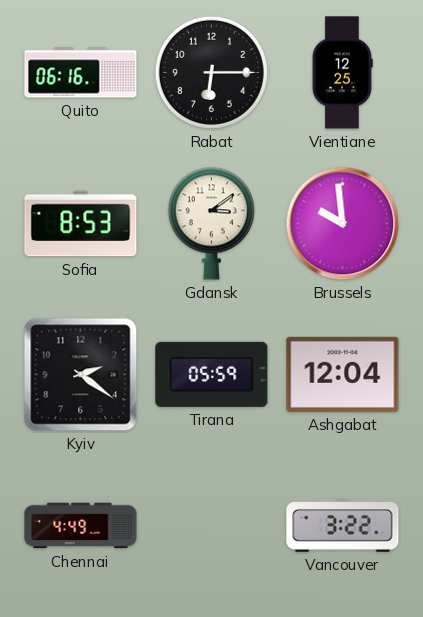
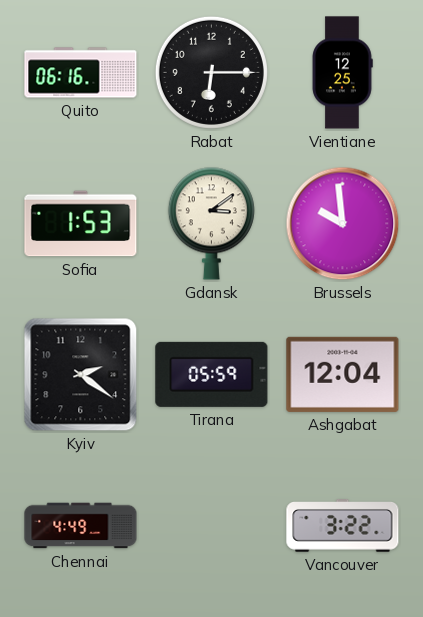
Sofia: 8:53 -> 1:53
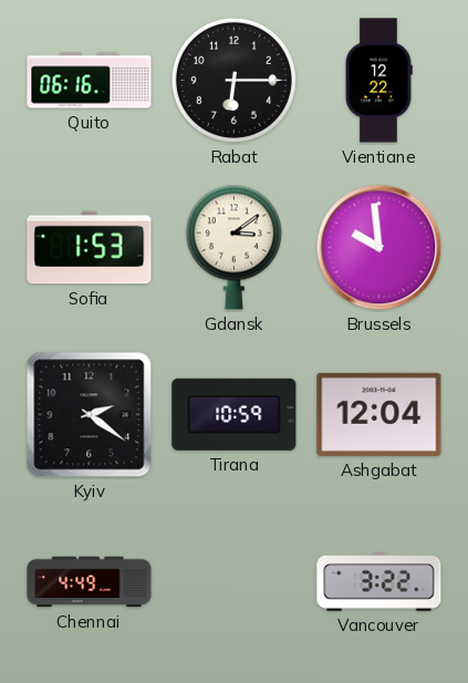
Vientiane: 12:25 -> 12:22
Tirana: 05:59 -> 10:59
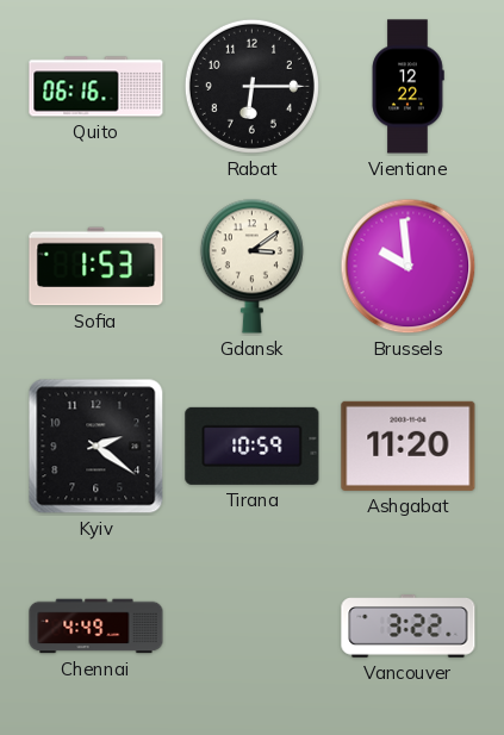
Ashgabat: 12:04 -> 11:20
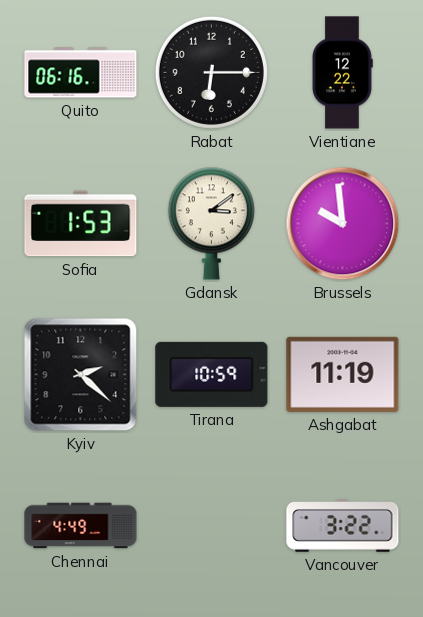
Kyiv: 2:21 -> 2:22
Ashgabat: 11:20 -> 11:19
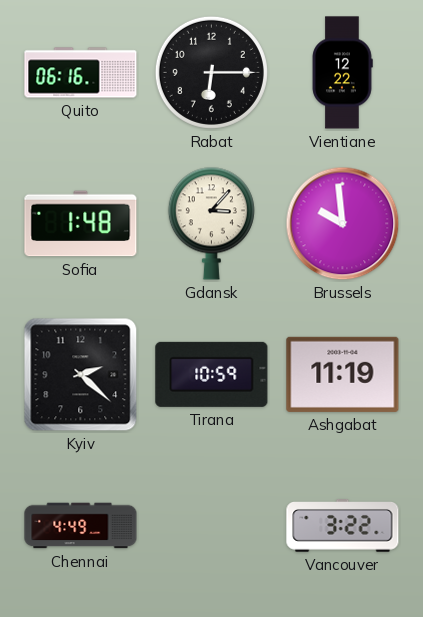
Sofia: 1:53 -> 1:48
Gdansk: 3:09 -> 3:07
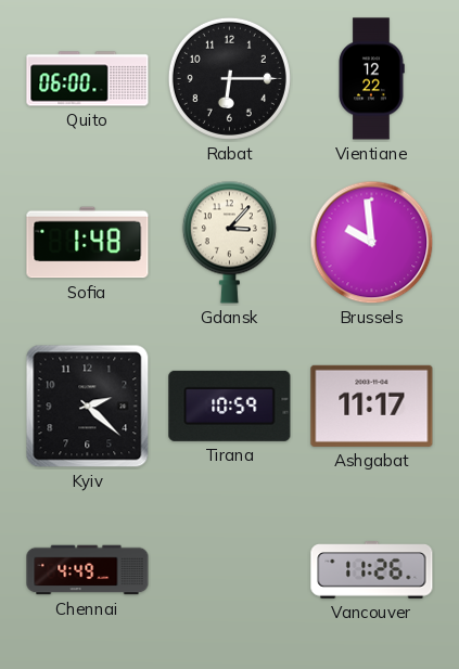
Quito: 06:16 -> 06:00
Ashgabat: 11:19 -> 11:17
Vancouver: 3:22 -> 11:26
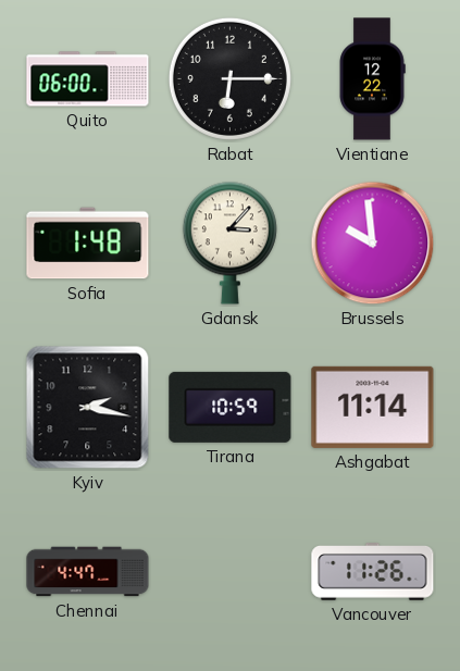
Kyiv: 2:22 -> 2:17
Ashgabat: 11:17 -> 11:14
Chennai: 4:49 -> 4:47
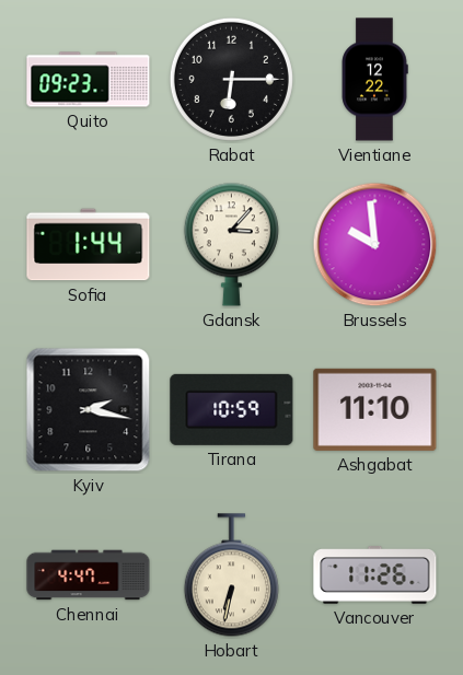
Quito: 06:00 -> 09:23
Sofia: 1:48 -> 1:44
Ashgabat: 11:14 -> 11:10
Hobart: none -> 6:32
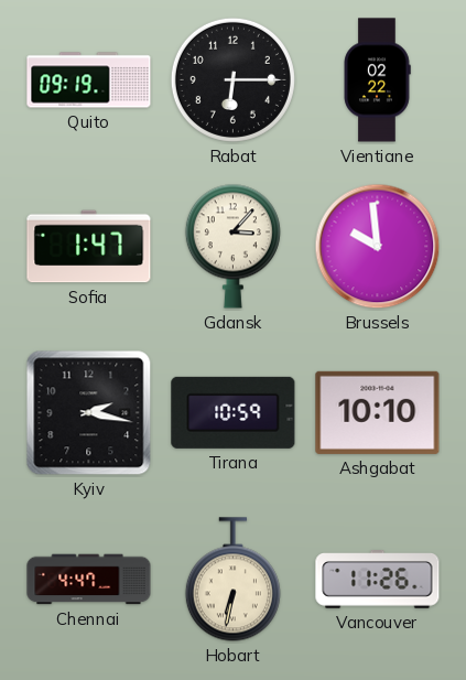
Quito: 09:23 -> 09:19
Vientiane: 12:22 -> 02:22
Sofia: 1:44 -> 1:47
Ashgabat: 11:10 -> 10:10
